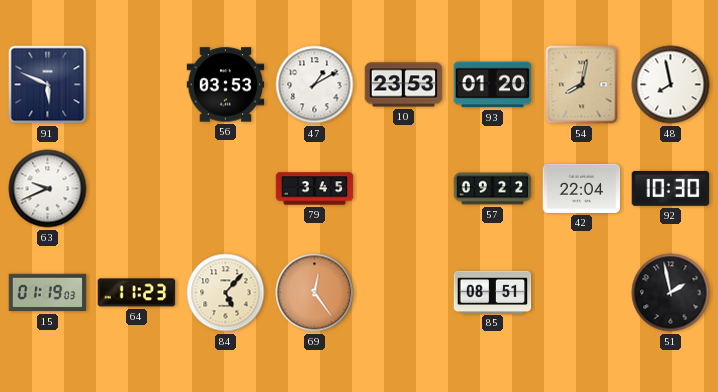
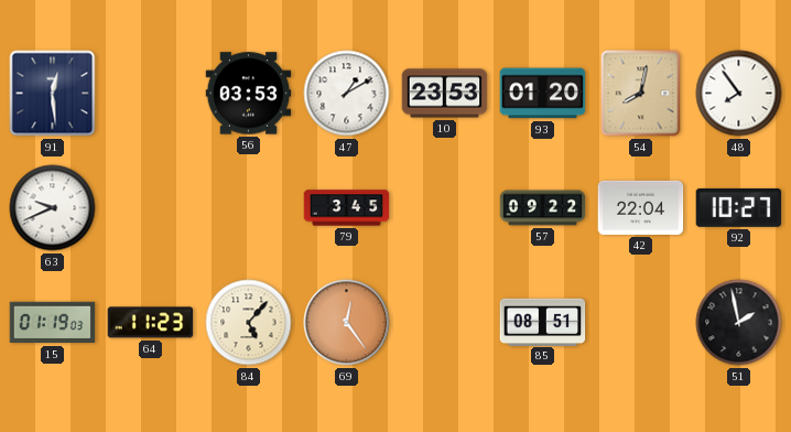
91: 5:49 -> 12:29
48: 7:58 -> 7:54
92: 10:30 -> 10:27
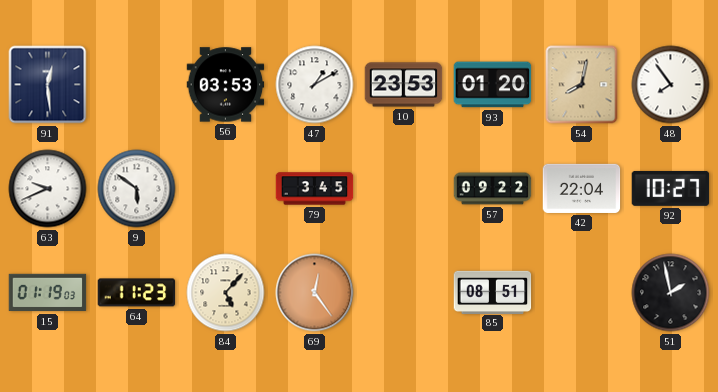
9: none -> 5:51
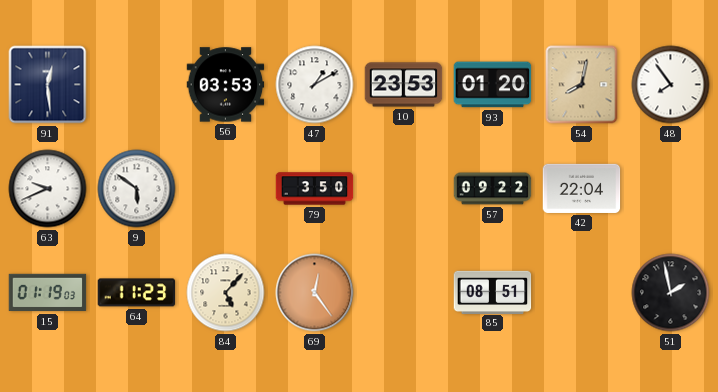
79: 3:45 -> 3:50
92: 10:27 -> none
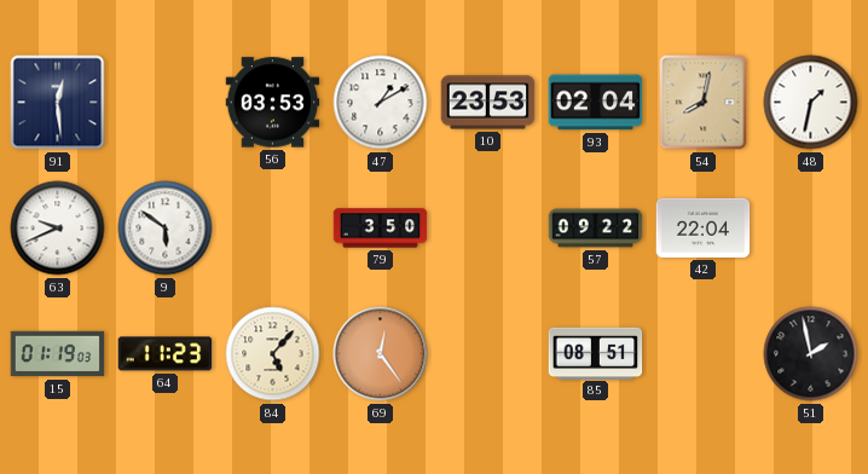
93: 01:20 -> 02:04
48: 7:54 -> 1:32
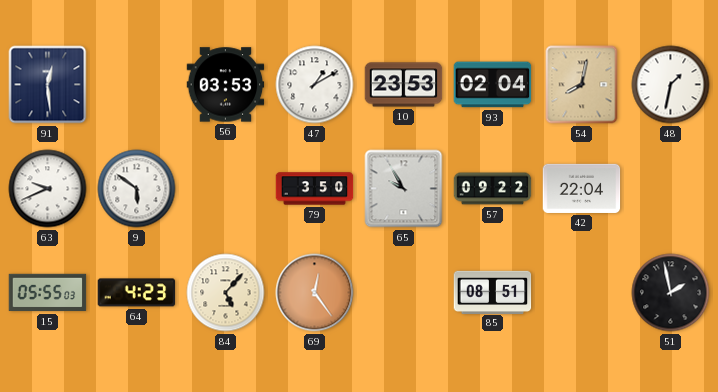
65: none -> 9:55
15: 01:19 -> 05:55
64: 11:23 -> 4:23
